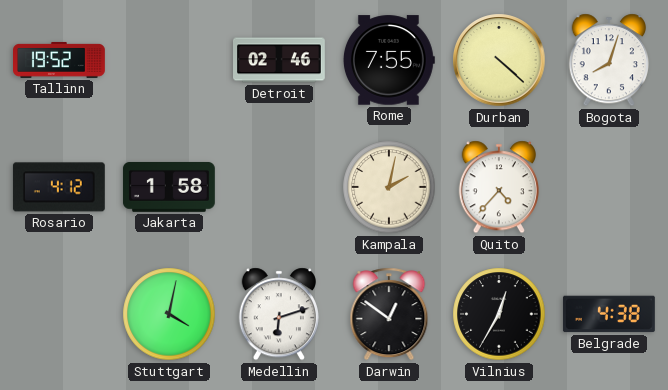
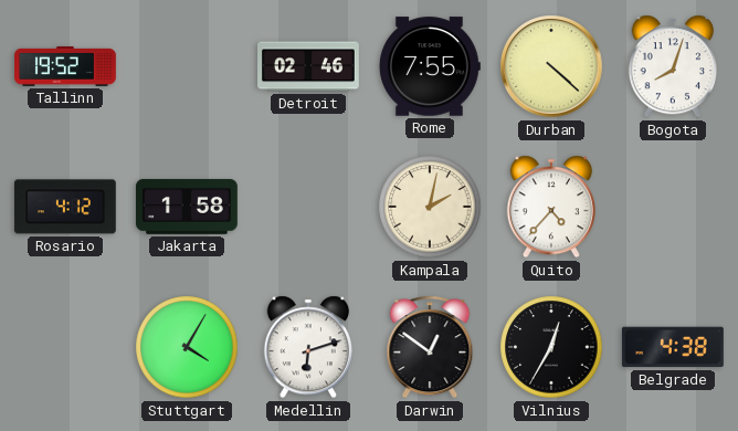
Stuttgart: 4:02 -> 4:05
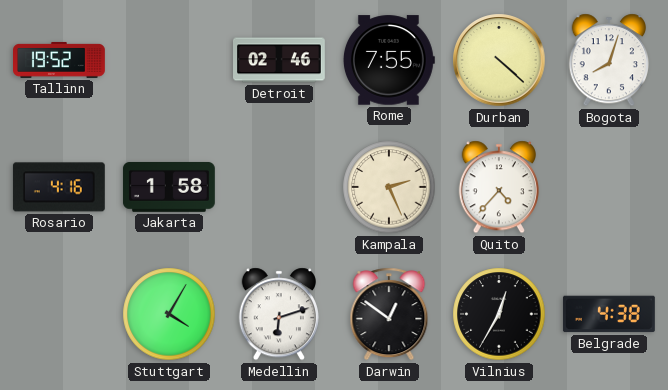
Rosario: 4:12 -> 4:16
Kampala: 2:02 -> 2:26
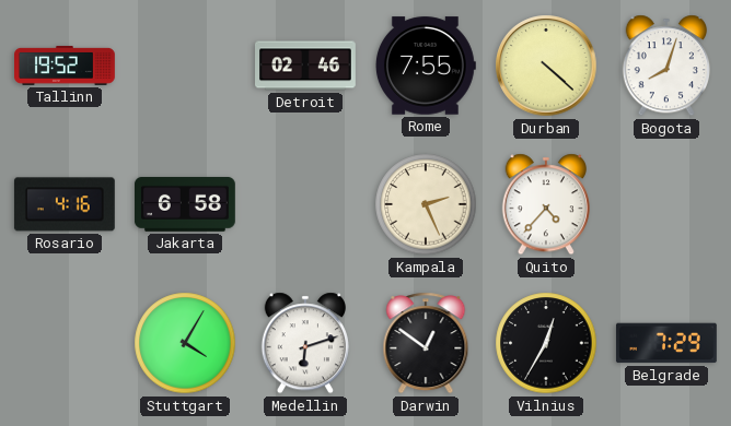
Jakarta: 1:58 -> 6:58
Belgrade: 4:38 -> 7:29
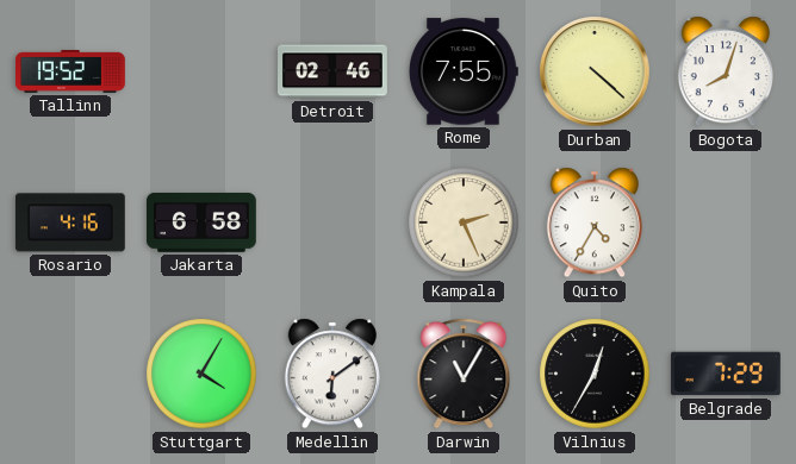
Quito: 4:37 -> 4:35
Medellin: 6:12 -> 6:09
Darwin: 12:51 -> 11:05
